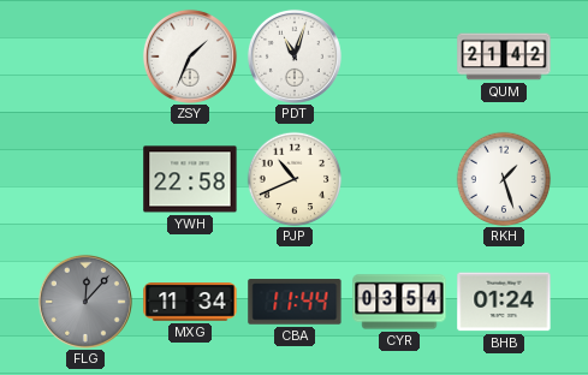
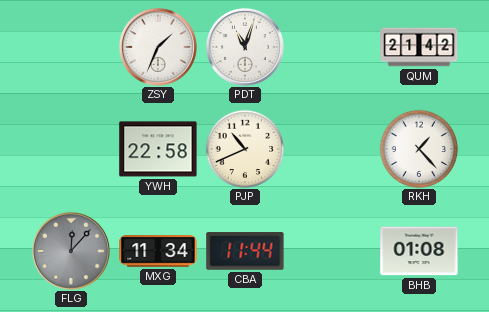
RKH: 1:27 -> 1:23
CYR: 03:54 -> none
BHB: 01:24 -> 01:08
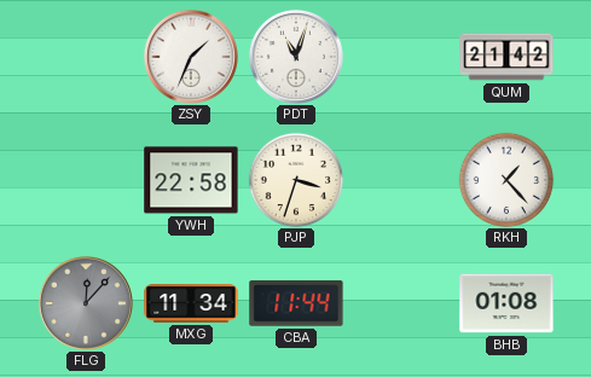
PJP: 10:41 -> 3:33
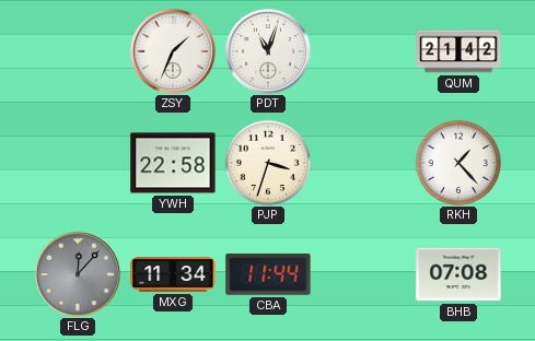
BHB: 01:08 -> 07:08
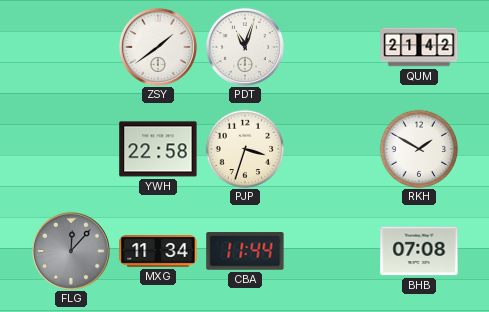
ZSY: 1:34 -> 1:39
RKH: 1:23 -> 1:50
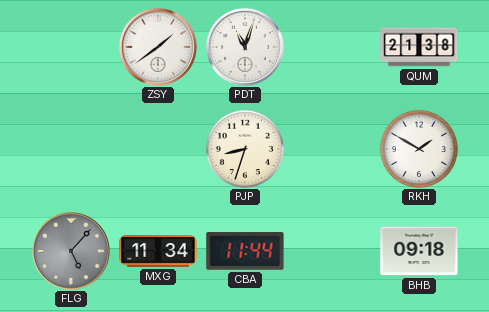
QUM: 21:42 -> 21:38
YWH: 22:58 -> none
PJP: 3:33 -> 8:33
FLG: 12:07 -> 5:07
BHB: 07:08 -> 09:18
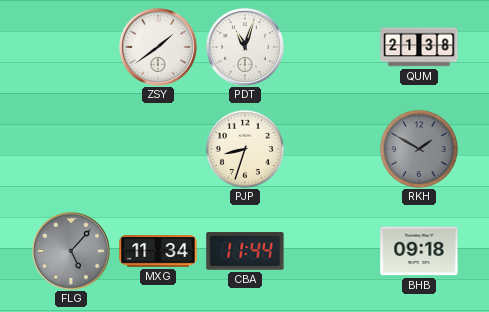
RKH dial: white -> grey
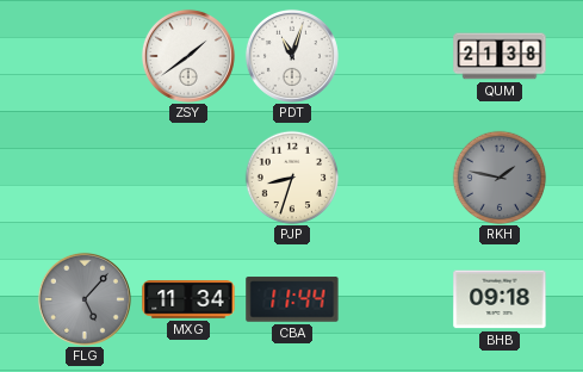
RKH: 1:50 -> 1:47
